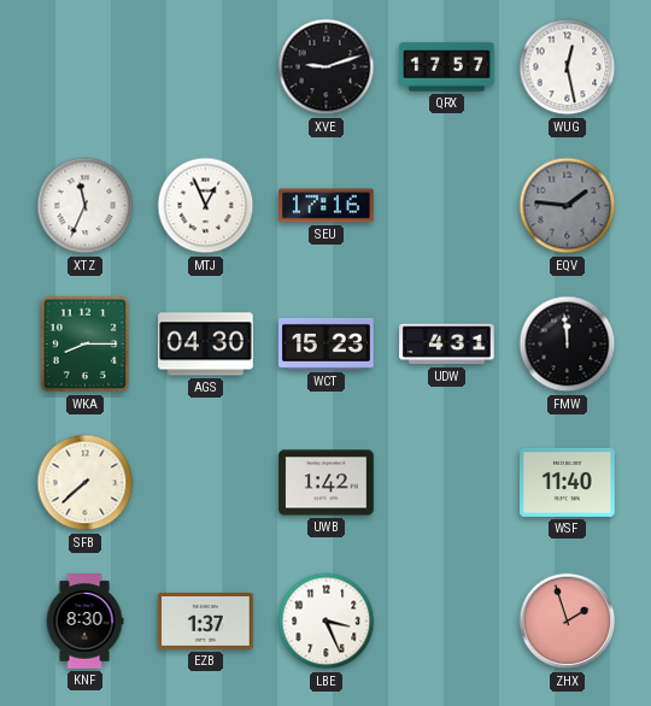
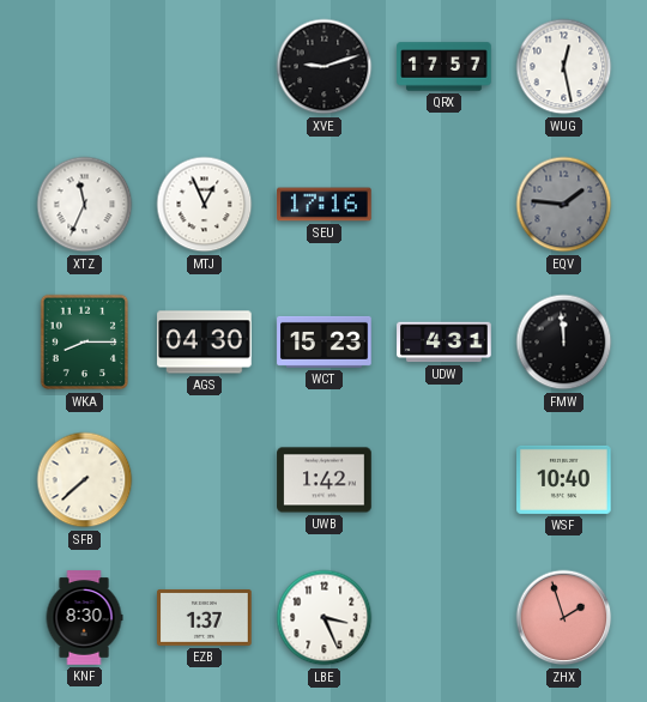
WSF: 11:40 -> 10:40
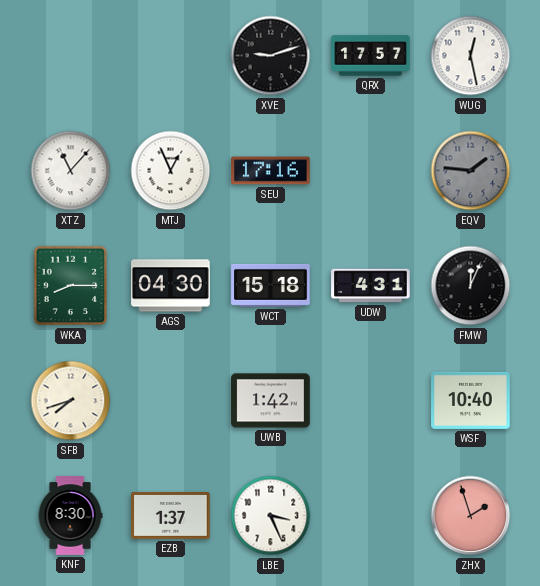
XTZ: 11:34 -> 11:07
WCT: 15:23 -> 15:18
FMW: 11:59 -> 12:04
SFB: 7:38 -> 7:42
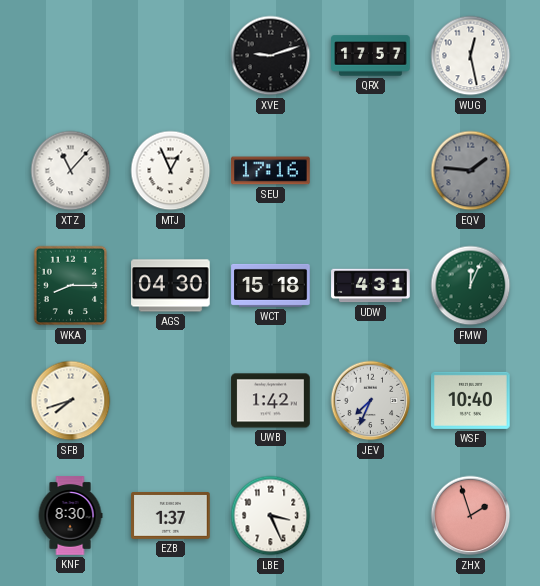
FMW dial: black -> green
JEV: none -> 7:34
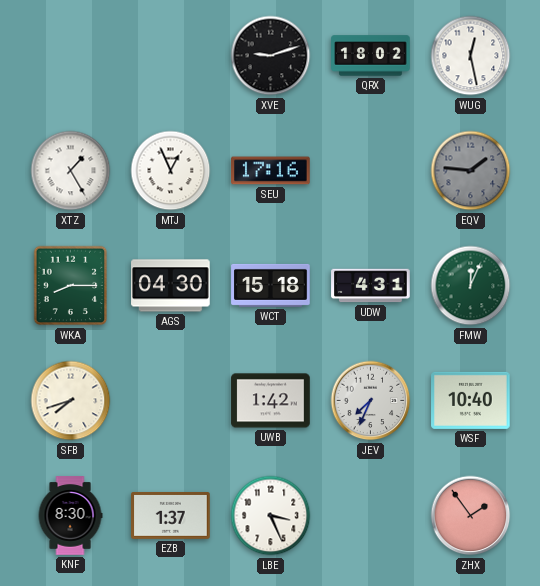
QRX: 17:57 -> 18:02
XTZ: 11:07 -> 1:25
ZHX: 1:57 -> 1:54
